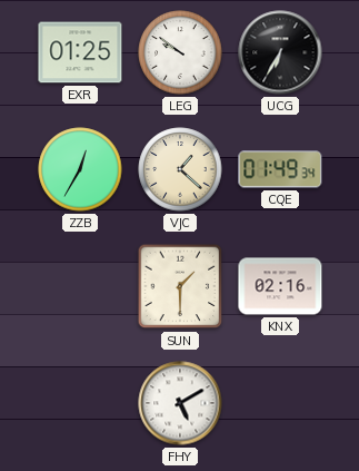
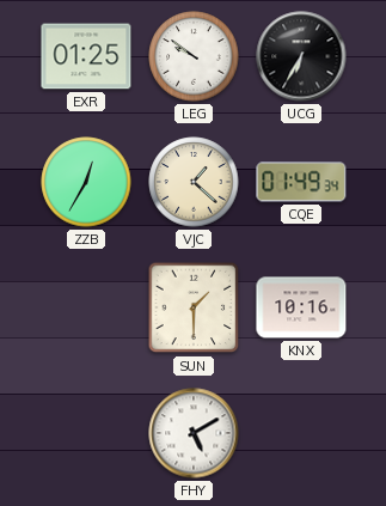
KNX: 02:16 -> 10:16
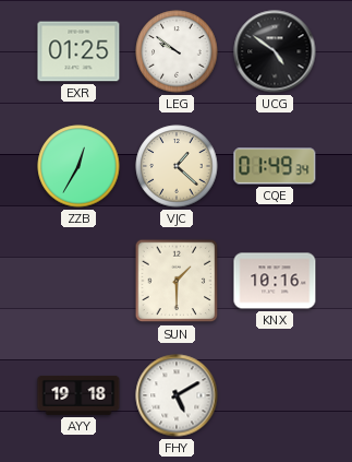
UCG: 6:35 -> 4:51
AYY: none -> 19:18
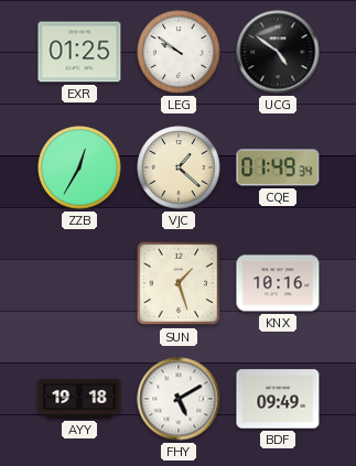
SUN: 1:30 -> 1:27
BDF: none -> 09:49
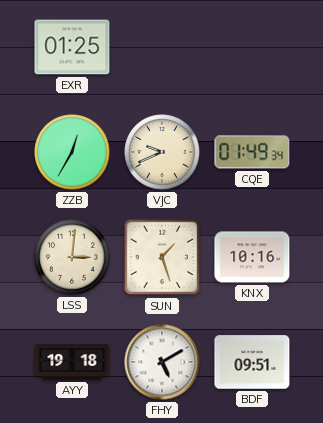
LEG: 9:51 -> none
UCG: 4:51 -> none
VJC: 1:22 -> 9:41
LSS: none -> 3:01
BDF: 09:49 -> 09:51
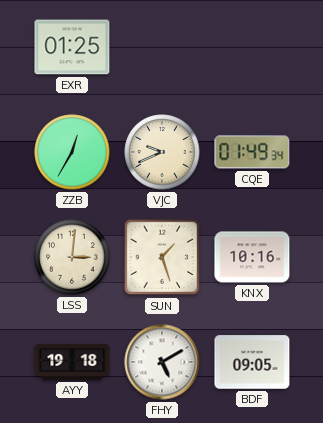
BDF: 09:51 -> 09:05
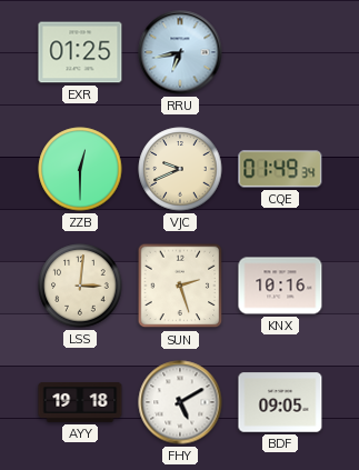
RRU: none -> 6:43
ZZB: 12:35 -> 12:30
SUN: 1:27 -> 2:27
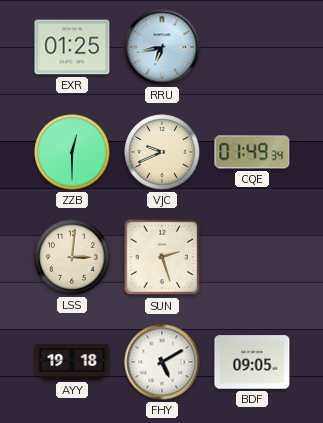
KNX: 10:16 -> none
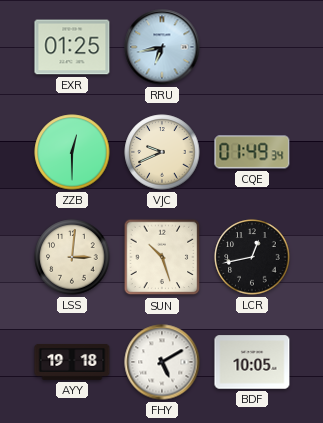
SUN: 2:27 -> 10:27
LCR: none -> 12:43
BDF: 09:05 -> 10:05
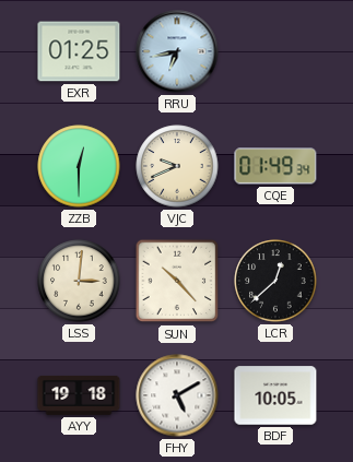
SUN: 10:27 -> 10:23
LCR: 12:43 -> 12:38
